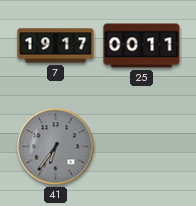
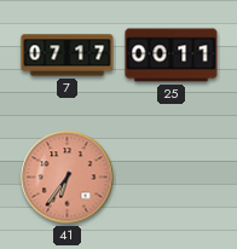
7: 19:17 -> 07:17
41 dial: grey -> salmon
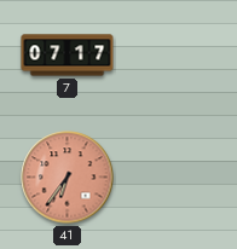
25: 00:11 -> none
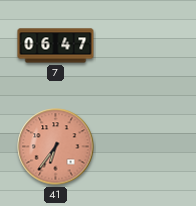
7: 07:17 -> 06:47
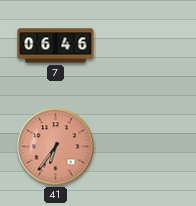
7: 06:47 -> 06:46
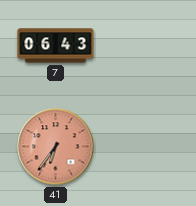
7: 06:46 -> 06:43
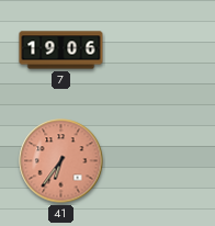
7: 06:43 -> 19:06
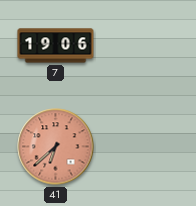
41: 6:36 -> 6:38
